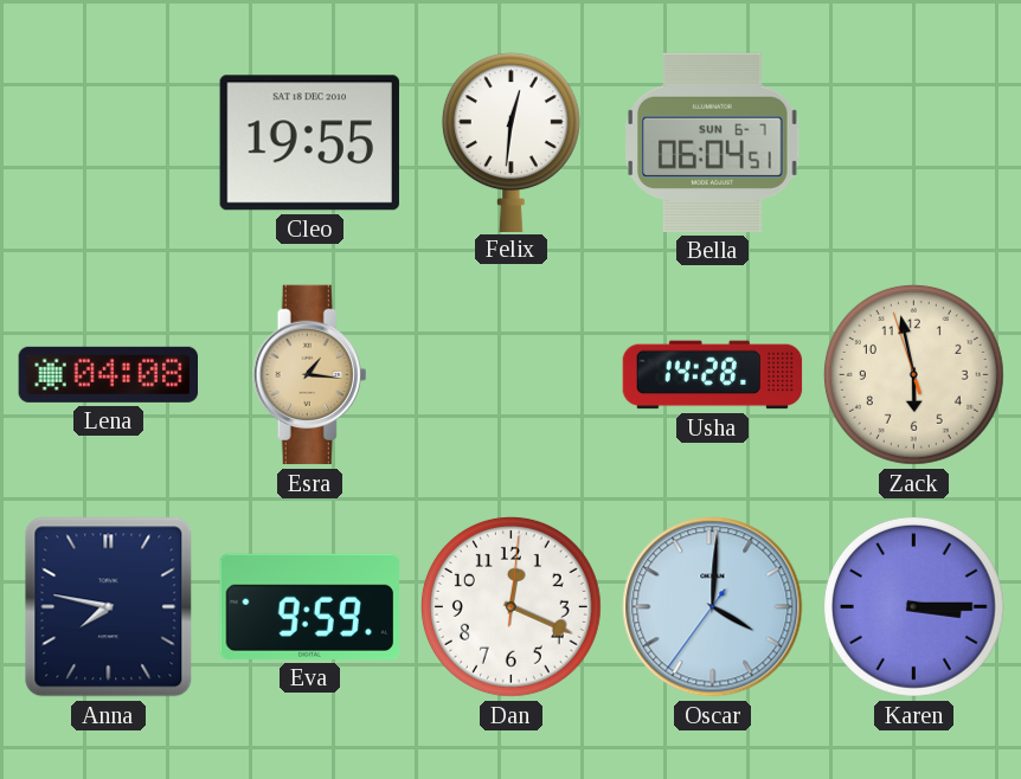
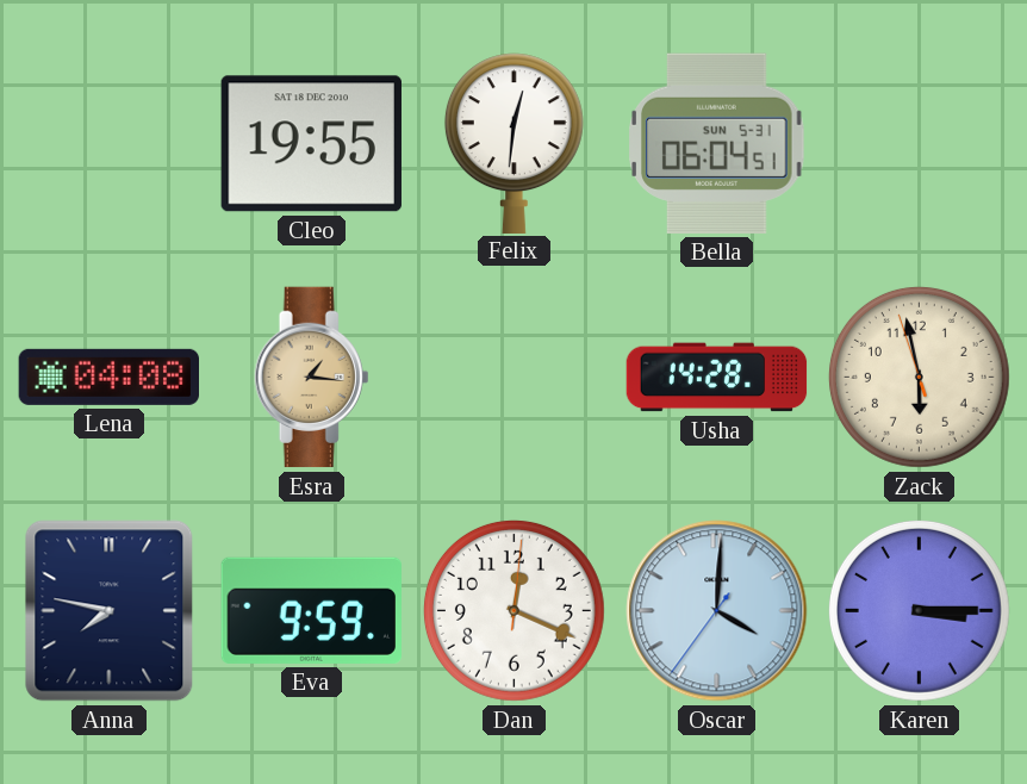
Bella date: SUN 6-7 -> SUN 5-31
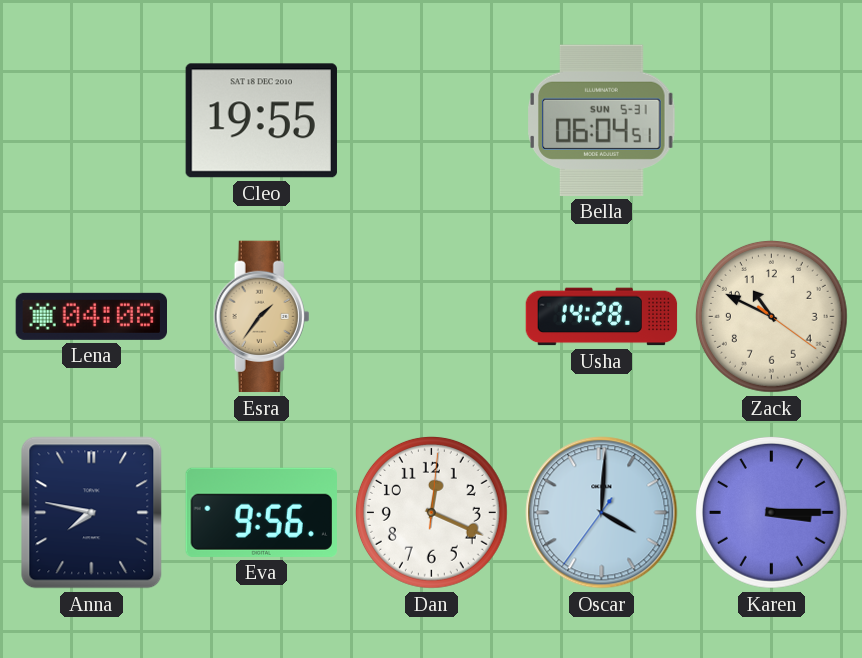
Felix: 12:31 -> none
Esra: 1:16 -> 1:36
Zack: 5:57 -> 10:49
Eva: 9:59 -> 9:56
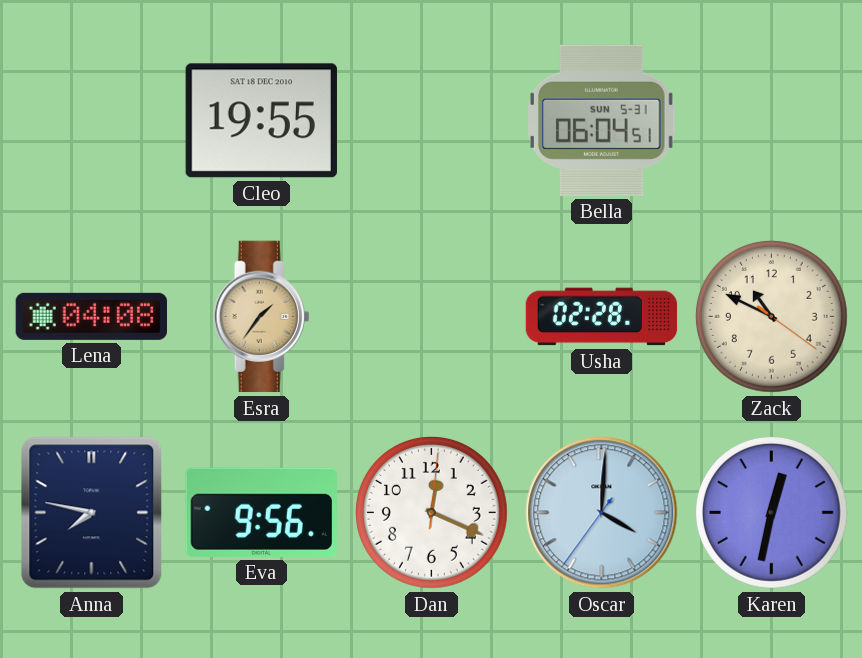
Usha: 14:28 -> 02:28
Karen: 3:15 -> 12:32
